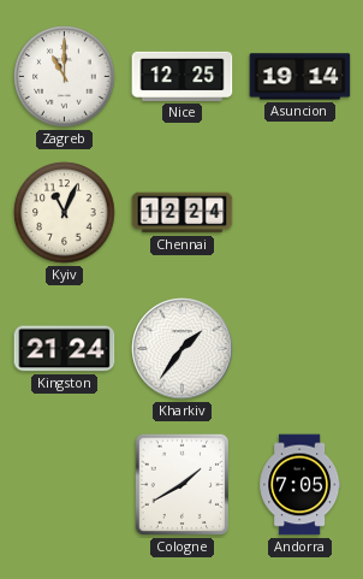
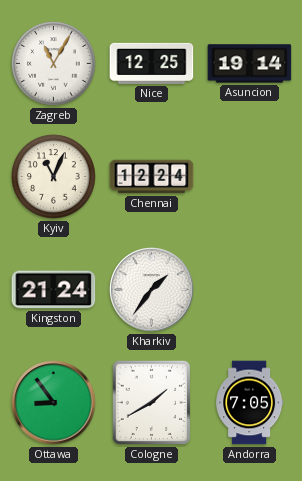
Zagreb: 11:00 -> 11:05
Ottawa: none -> 8:54
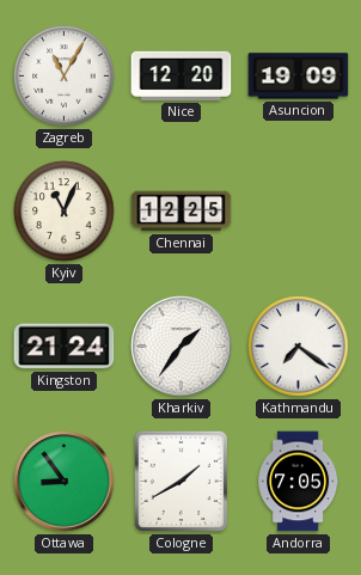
Nice: 12:25 -> 12:20
Asuncion: 19:14 -> 19:09
Chennai: 12:24 -> 12:25
Kathmandu: none -> 7:21
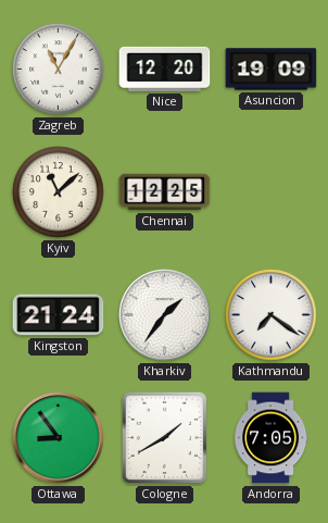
Kyiv: 11:04 -> 11:08
